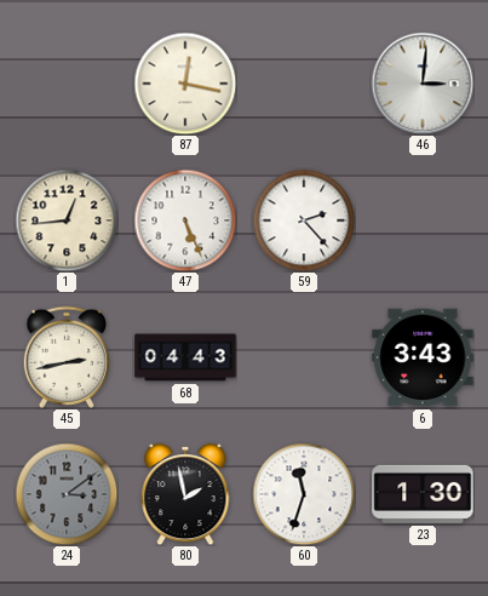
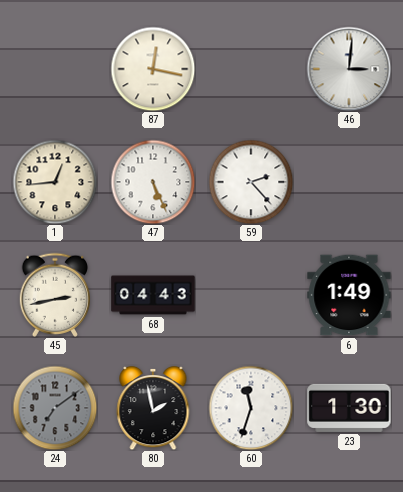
6: 3:43 -> 1:49
24: 3:09 -> 7:09
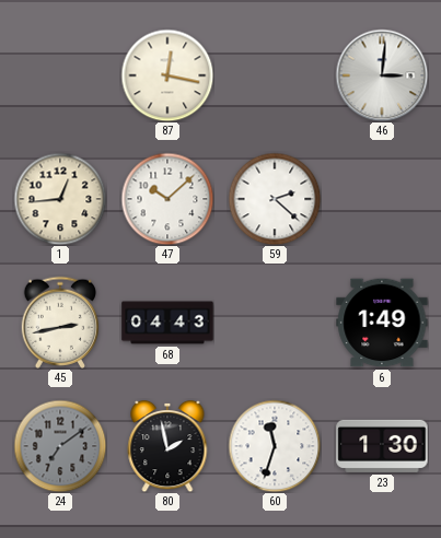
47: 5:26 -> 10:08
59: 2:23 -> 2:22
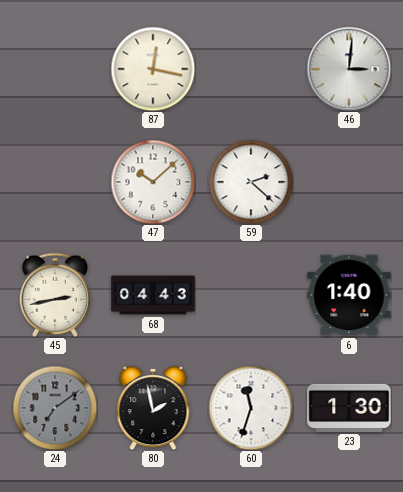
1: 12:44 -> none
6: 1:49 -> 1:40
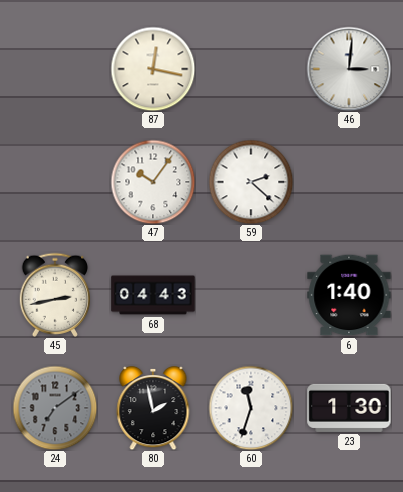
47: 10:08 -> 10:06
